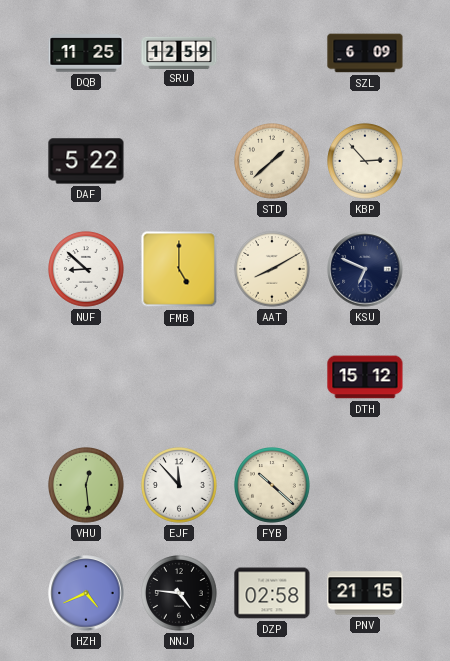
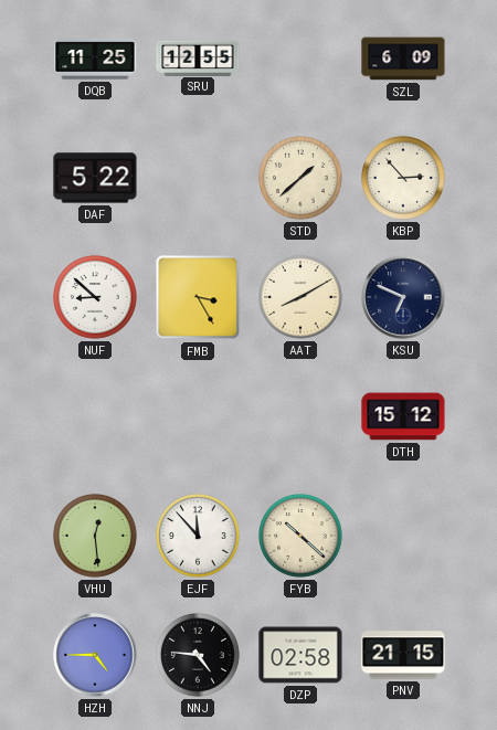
SRU: 12:59 -> 12:55
FMB: 5:00 -> 3:25
HZH: 4:41 -> 4:45
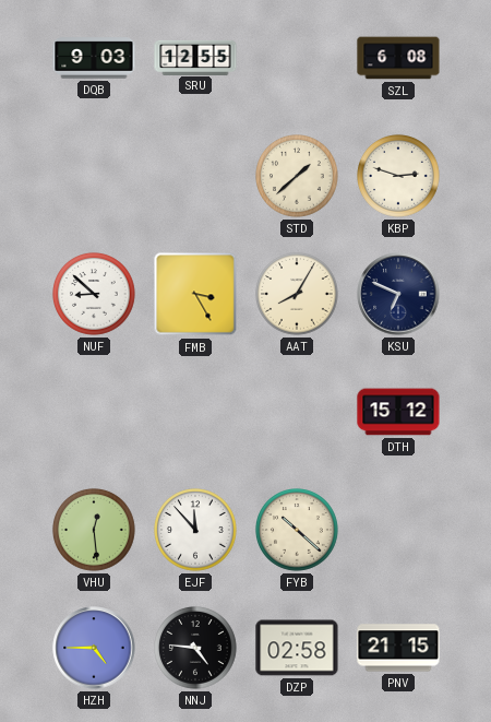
DQB: 11:25 -> 9:03
SZL: 6:09 -> 6:08
DAF: 5:22 -> none
KBP: 2:53 -> 2:48
AAT: 8:10 -> 8:05
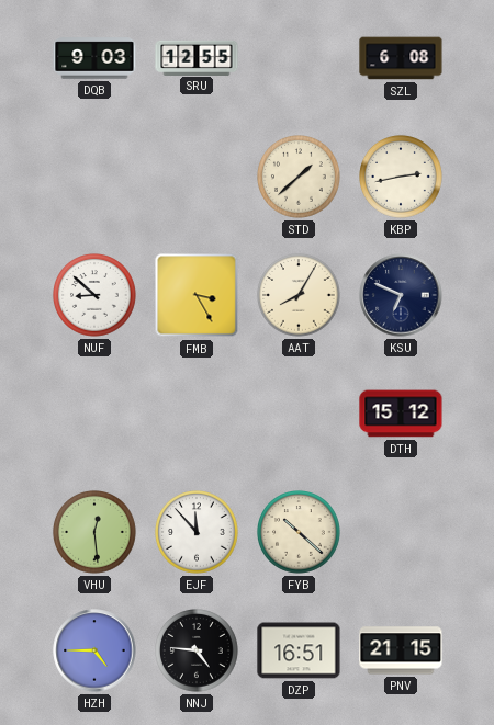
KBP: 2:48 -> 2:43
DZP: 02:58 -> 16:51
